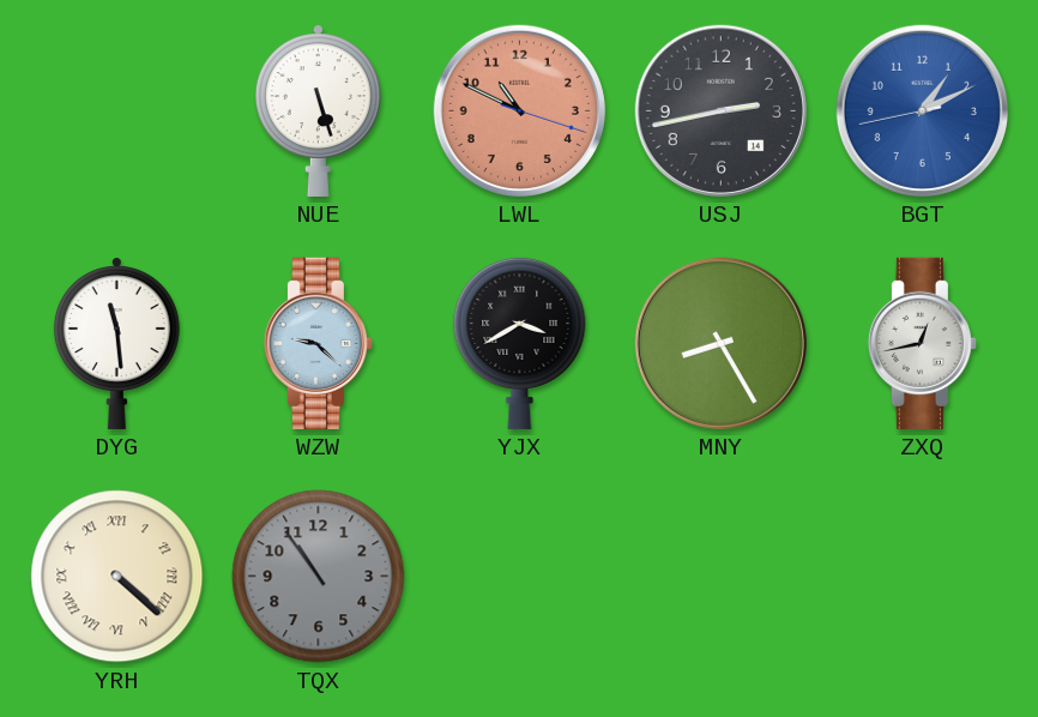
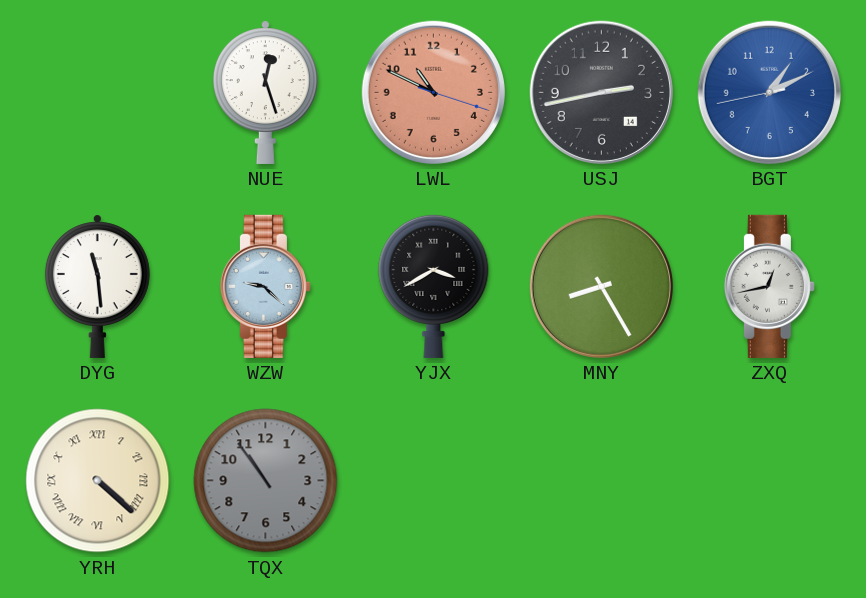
NUE: 5:27 -> 12:27
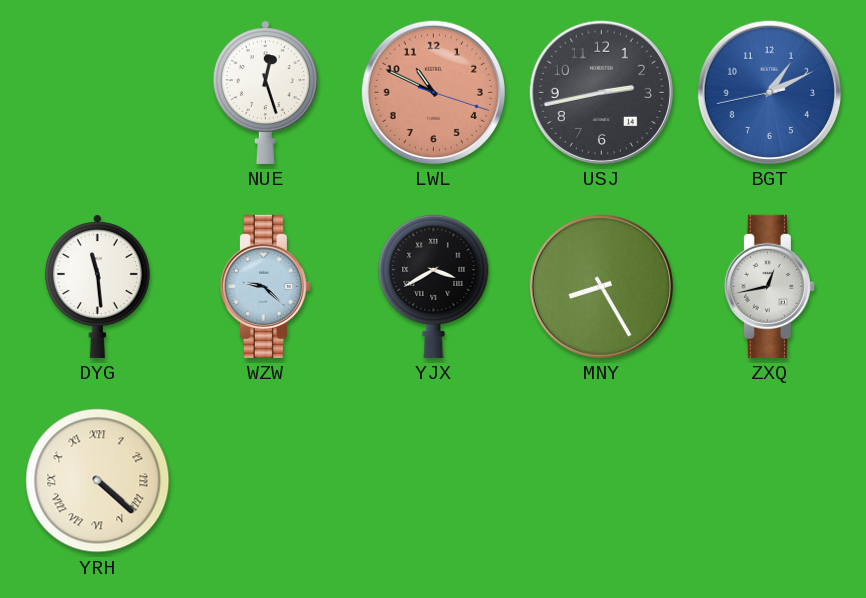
TQX: 10:54 -> none
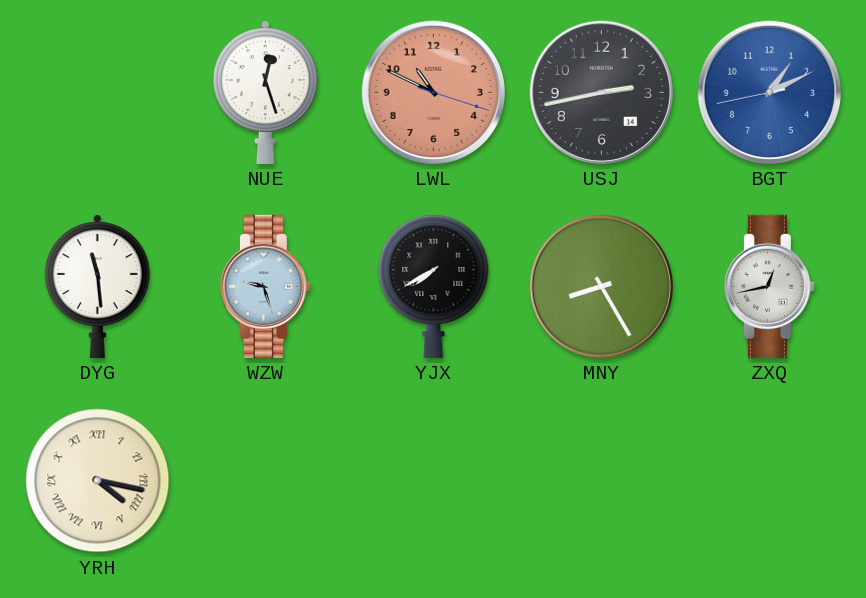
WZW: 9:22 -> 9:27
YJX: 3:40 -> 7:40
YRH: 4:22 -> 4:17
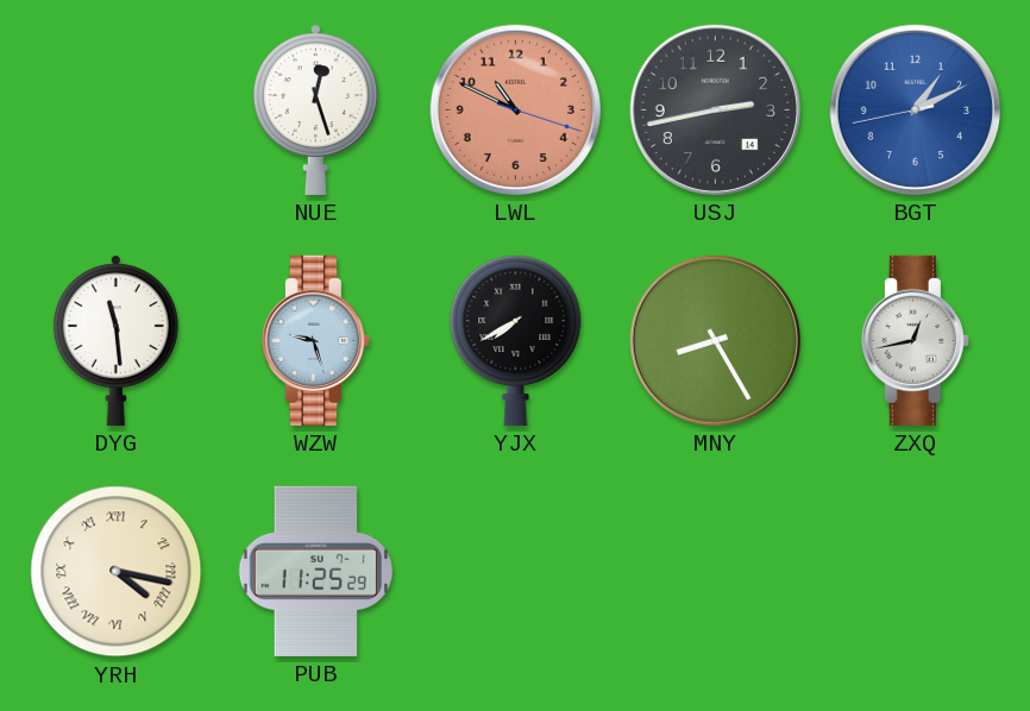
PUB: none -> 11:25
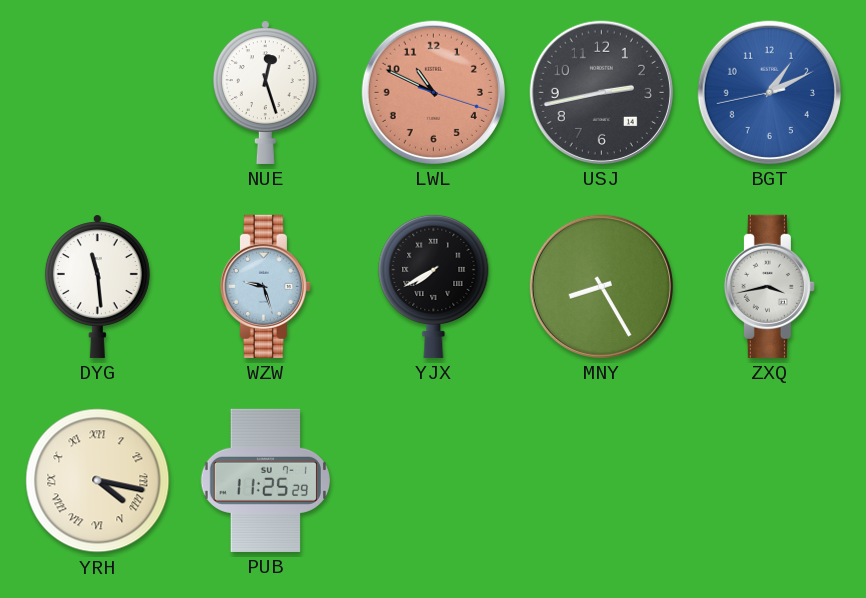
ZXQ: 12:43 -> 3:43
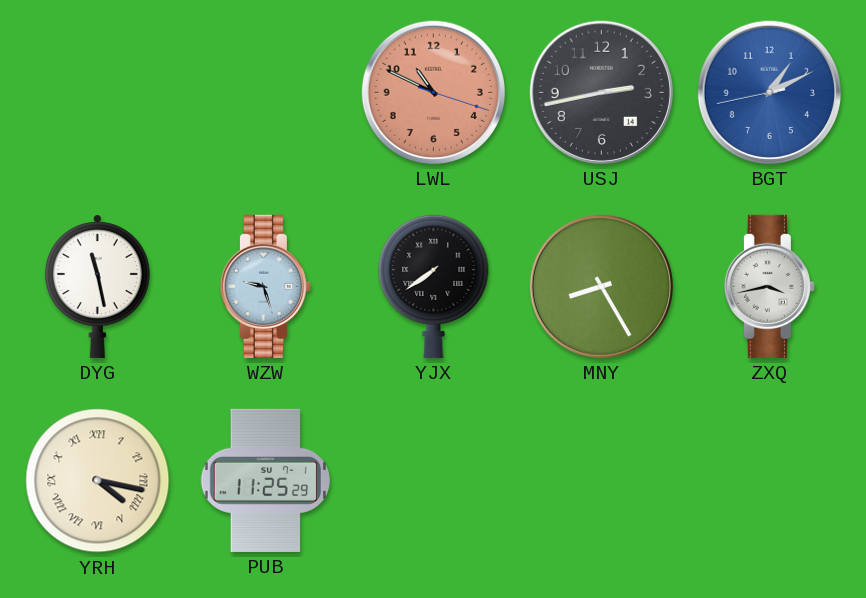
NUE: 12:27 -> none
DYG: 11:29 -> 11:28
YJX: 7:40 -> 7:39
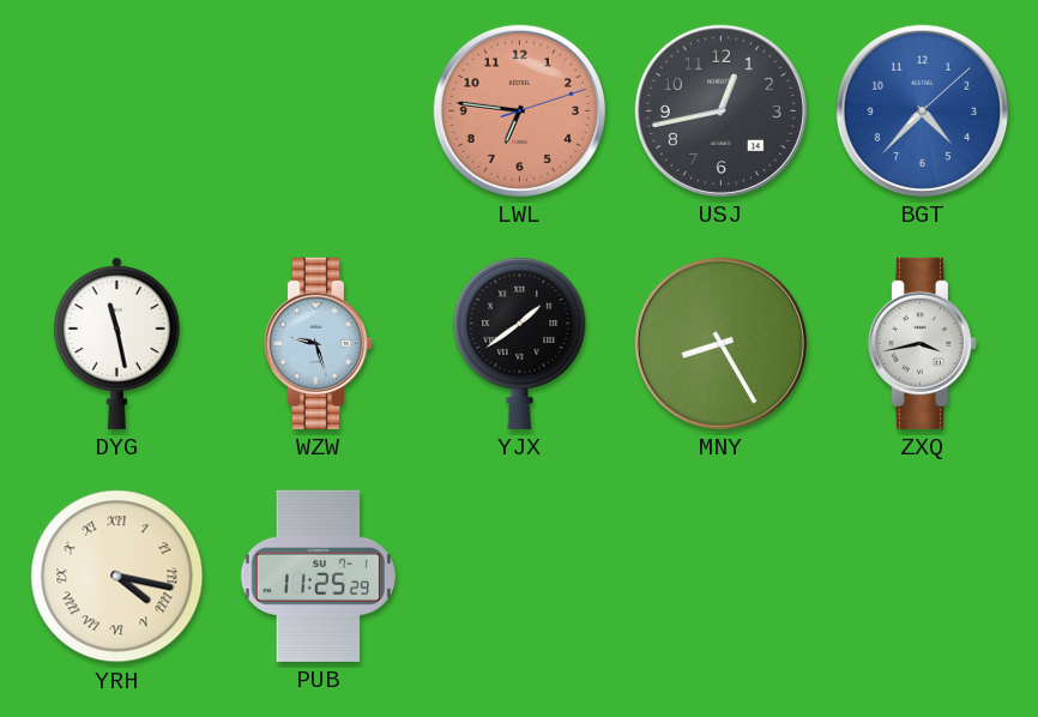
LWL: 10:49 -> 6:46
USJ: 2:43 -> 12:43
BGT: 1:10 -> 4:37
YJX: 7:39 -> 1:39
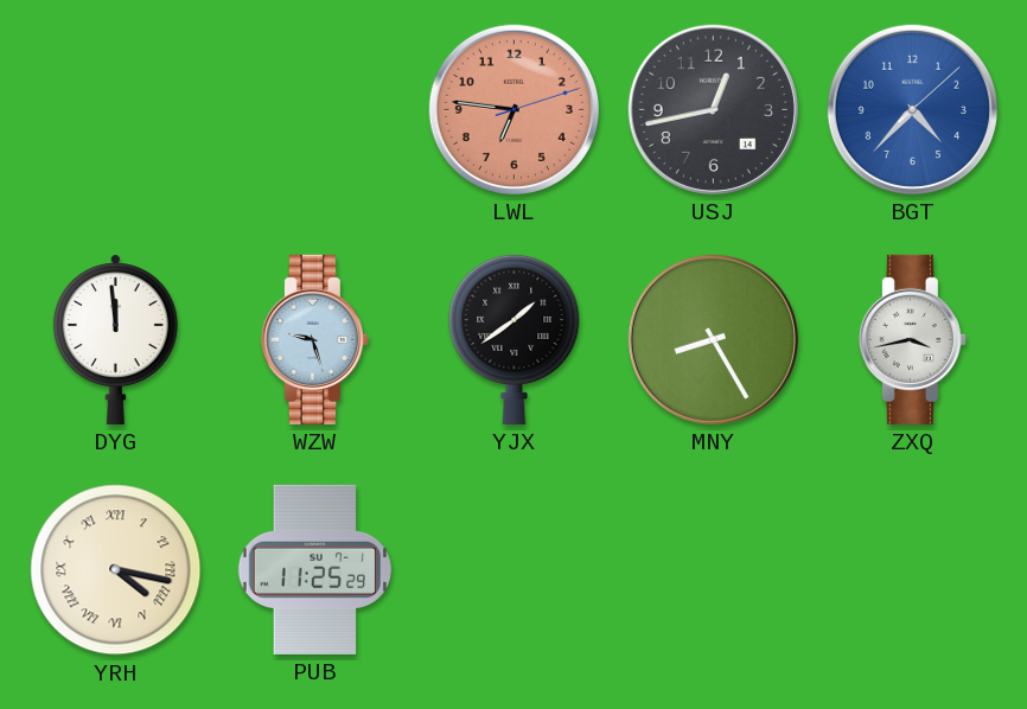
DYG: 11:28 -> 11:59
